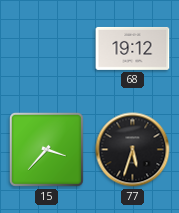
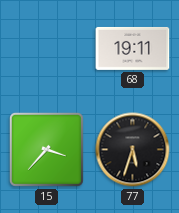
68: 19:12 -> 19:11
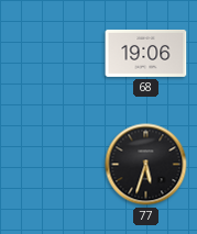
68: 19:11 -> 19:06
15: 3:37 -> none
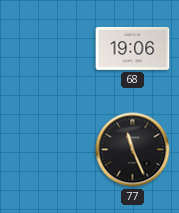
77: 5:33 -> 11:26
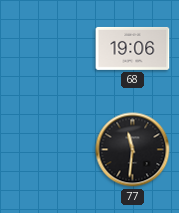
77: 11:26 -> 11:31
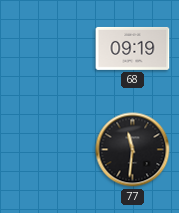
68: 19:06 -> 09:19
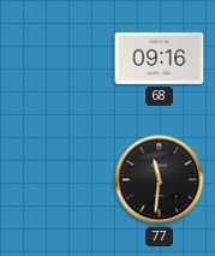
68: 09:19 -> 09:16
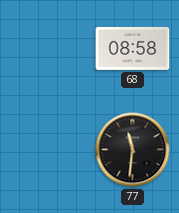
68: 09:16 -> 08:58
